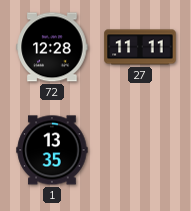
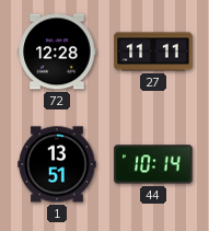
1: 13:35 -> 13:51
44: none -> 10:14
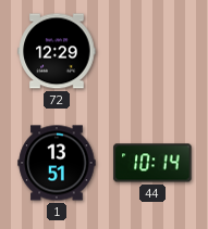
72: 12:28 -> 12:29
27: 11:11 -> none
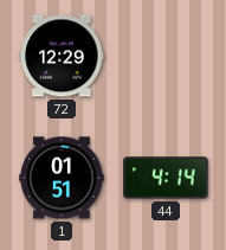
1: 13:51 -> 01:51
44: 10:14 -> 4:14
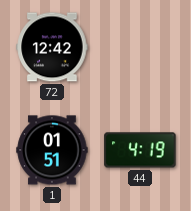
72: 12:29 -> 12:42
44: 4:14 -> 4:19
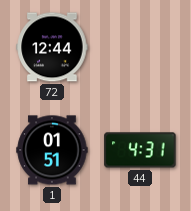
72: 12:42 -> 12:44
44: 4:19 -> 4:31
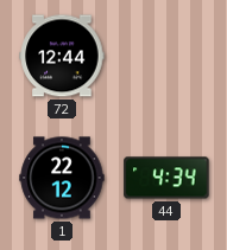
1: 01:51 -> 22:12
44: 4:31 -> 4:34
